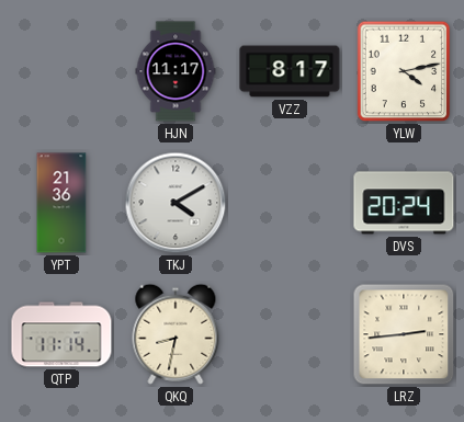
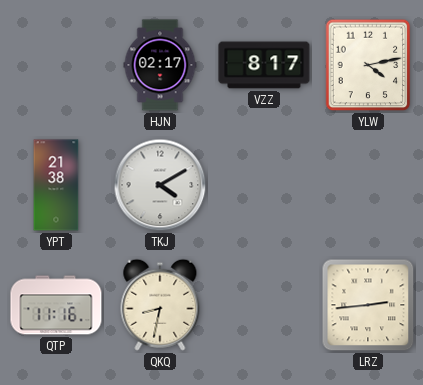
HJN: 11:17 -> 02:17
YPT: 21:36 -> 21:38
DVS: 20:24 -> none
QTP: 11:14 -> 11:16
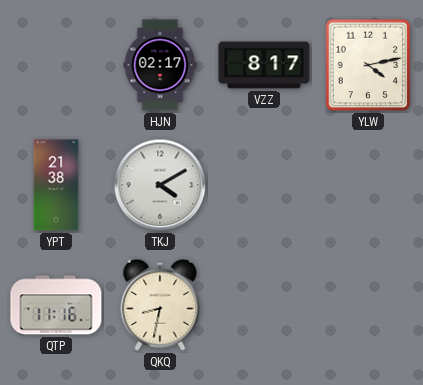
LRZ: 2:44 -> none
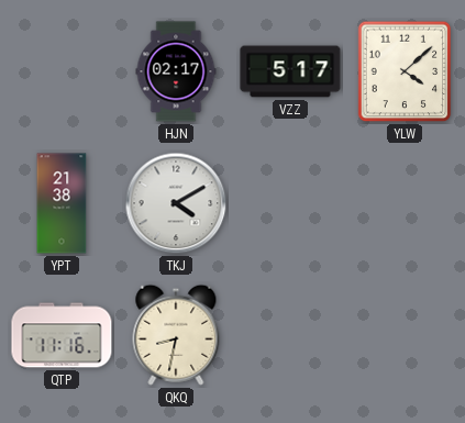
VZZ: 8:17 -> 5:17
YLW: 4:13 -> 4:08
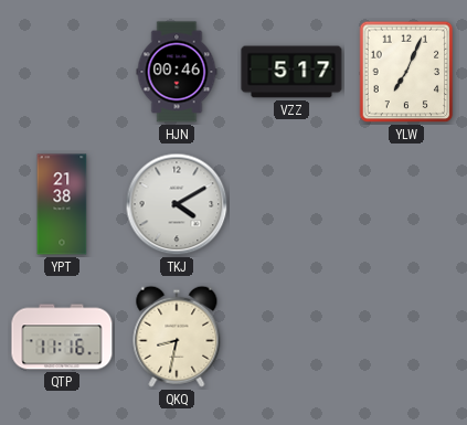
HJN: 02:17 -> 00:46
YLW: 4:08 -> 7:04
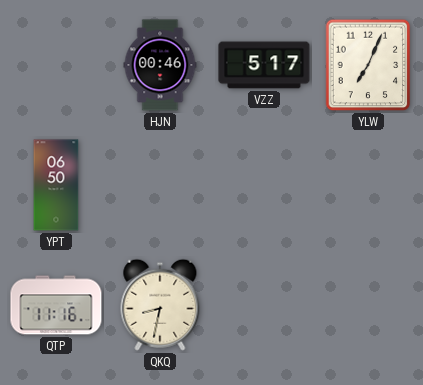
YPT: 21:38 -> 06:50
TKJ: 4:10 -> none
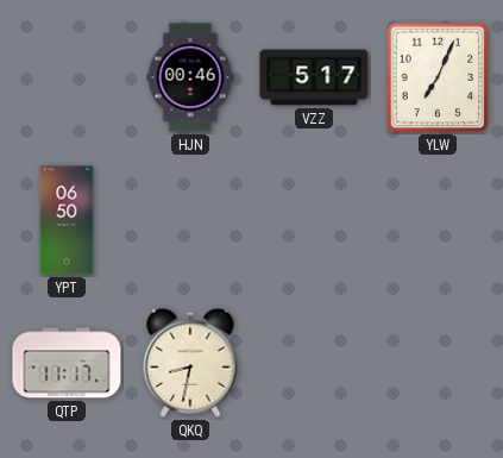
QTP: 11:16 -> 11:17
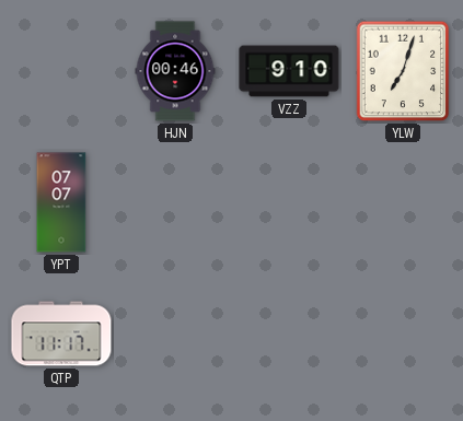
VZZ: 5:17 -> 9:10
YLW: 7:04 -> 7:03
YPT: 06:50 -> 07:07
QKQ: 8:32 -> none
